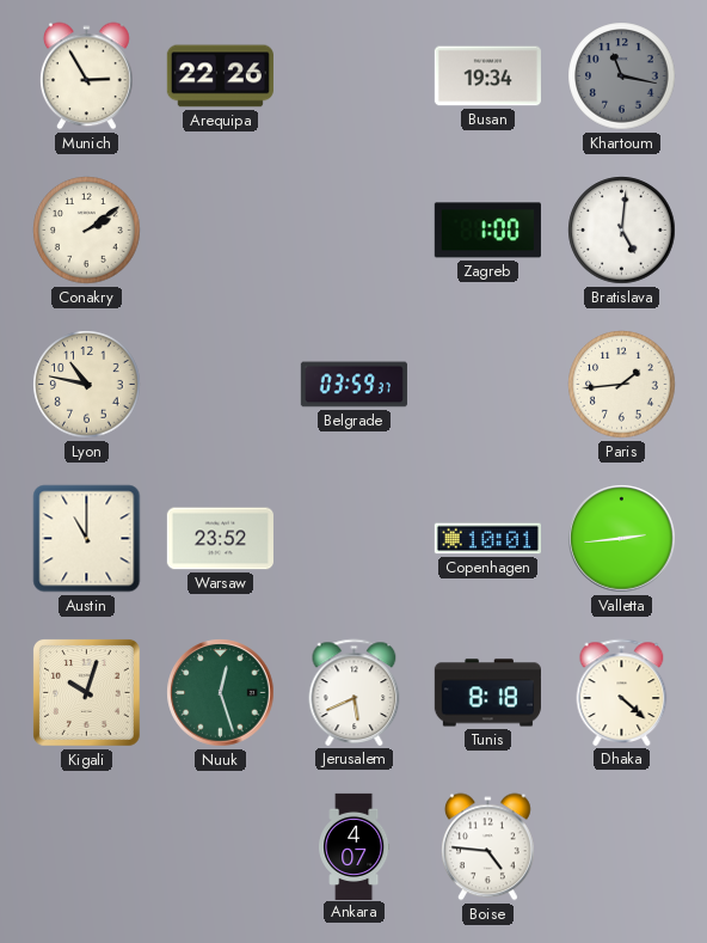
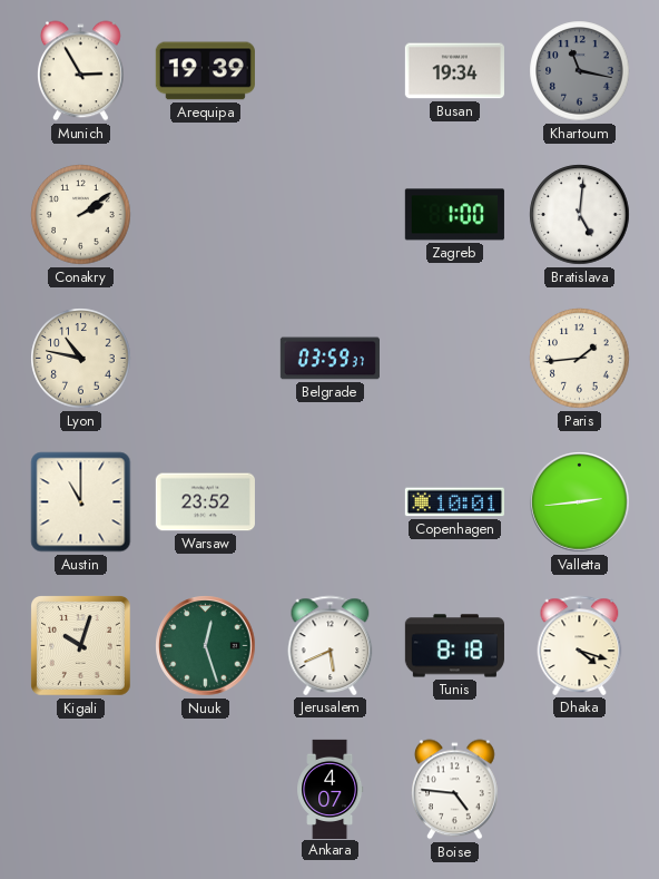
Arequipa: 22:26 -> 19:39
Dhaka: 4:22 -> 4:18
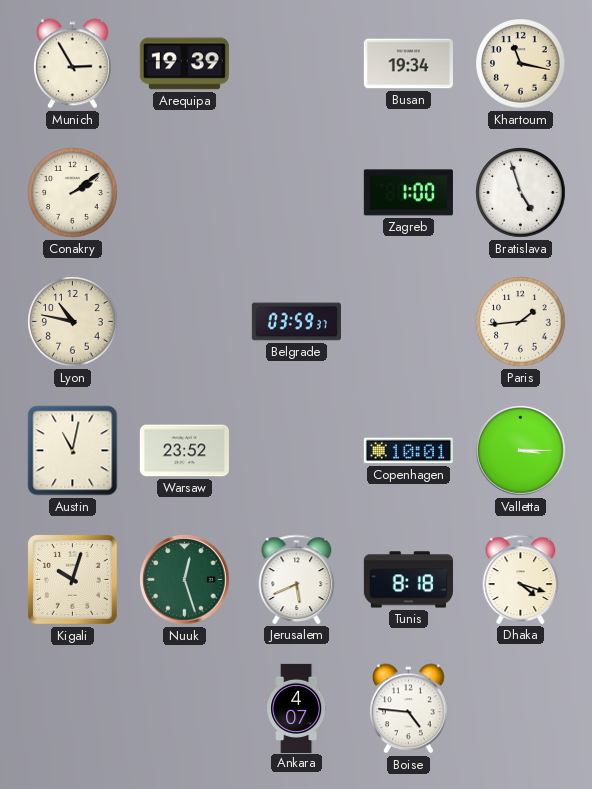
Khartoum dial: grey -> cream
Bratislava: 5:01 -> 4:57
Austin: 11:00 -> 11:02
Valletta: 2:44 -> 3:15
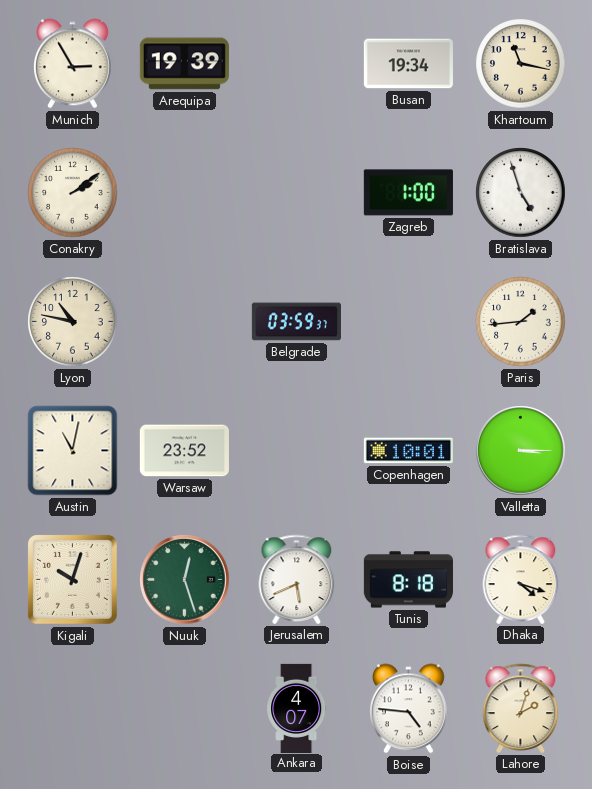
Lahore: none -> 2:03
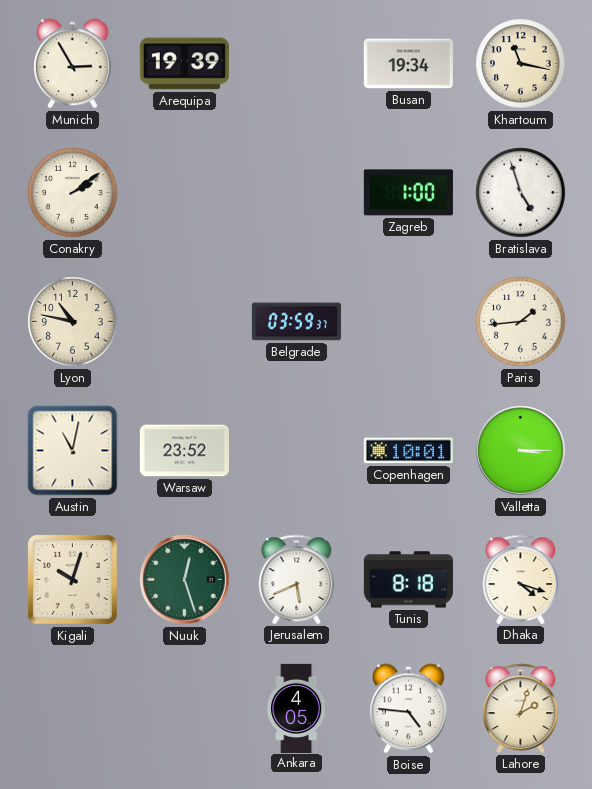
Ankara: 4:07 -> 4:05
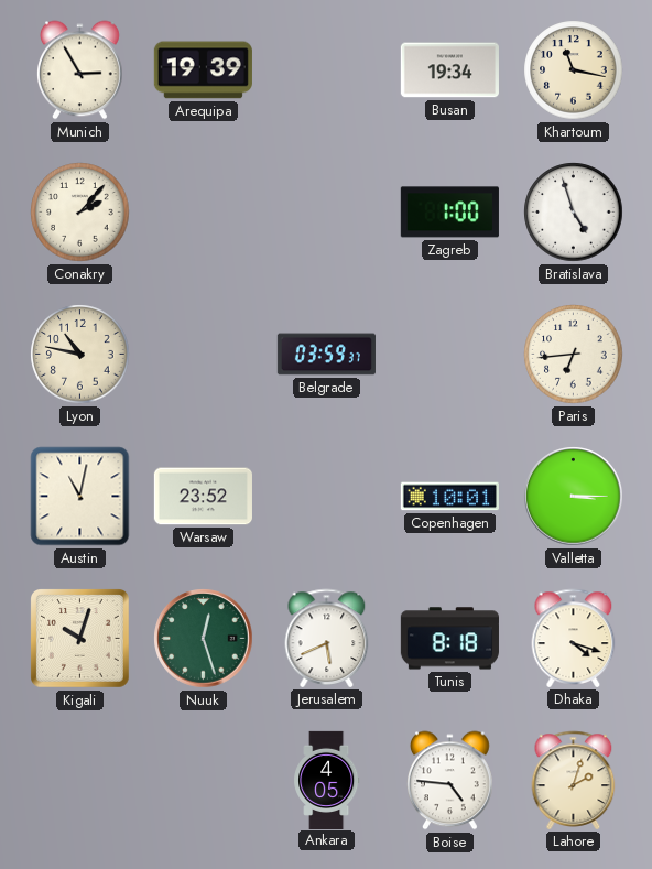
Conakry: 2:09 -> 2:07
Paris: 1:44 -> 6:44
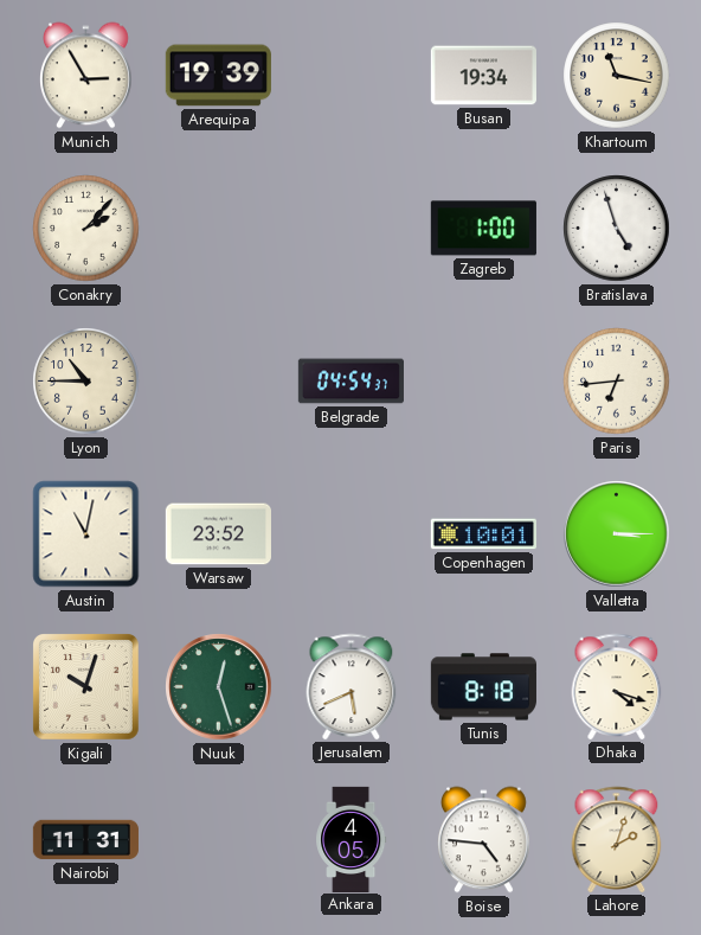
Lyon: 10:47 -> 10:45
Belgrade: 03:59 -> 04:54
Nairobi: none -> 11:31
